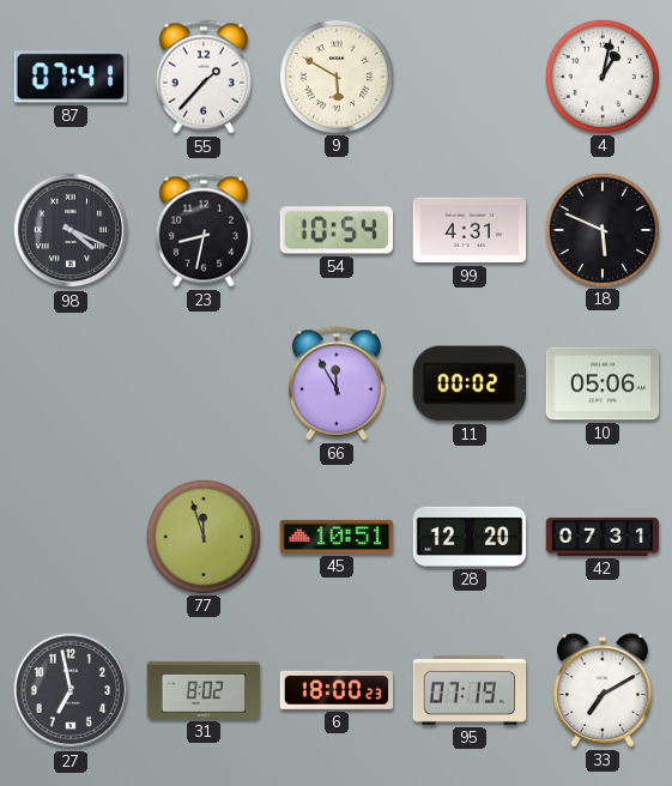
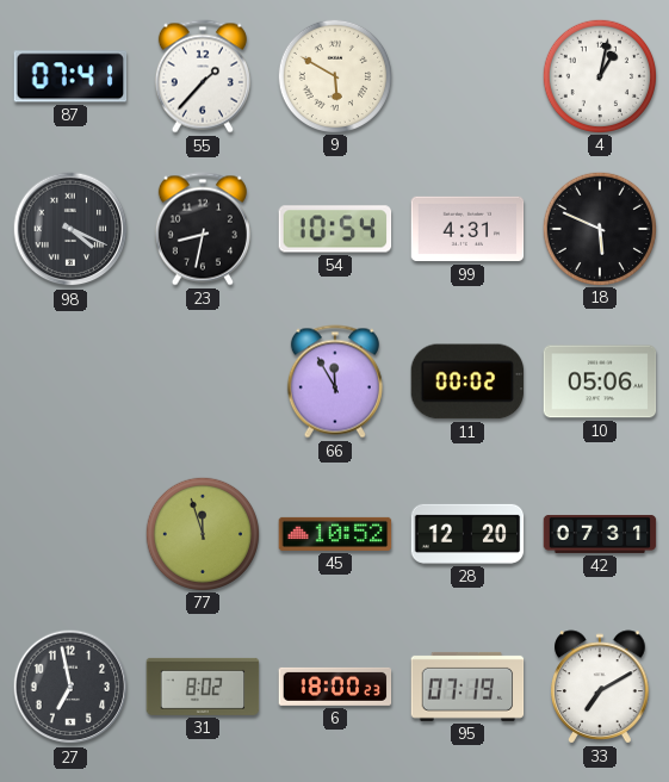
45: 10:51 -> 10:52
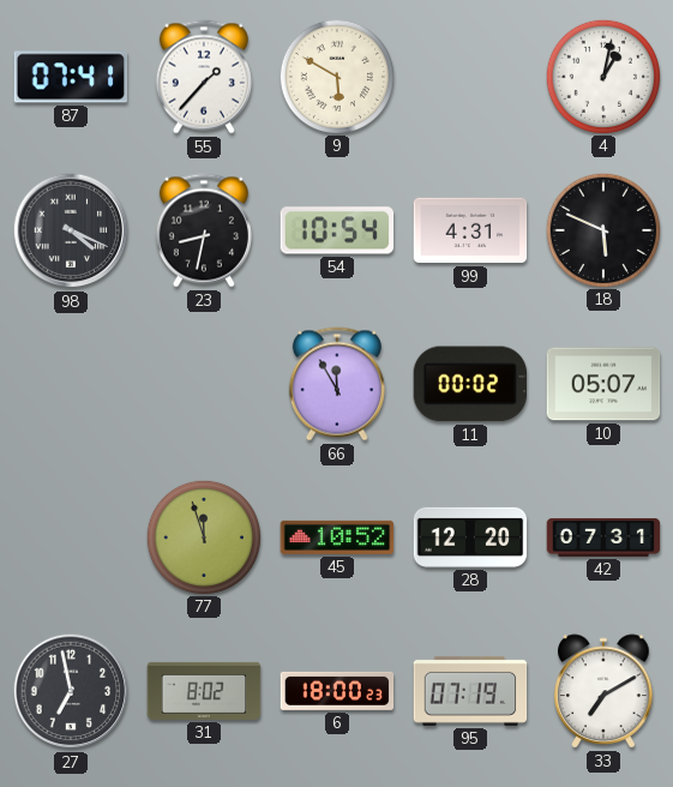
10: 05:06 -> 05:07
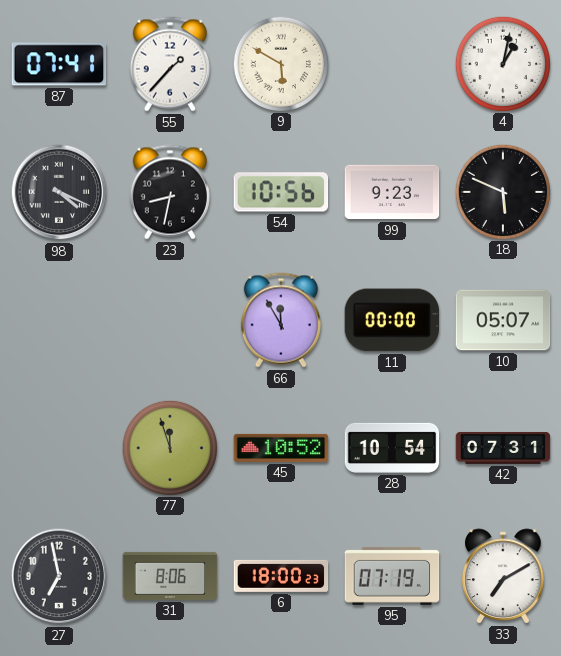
54: 10:54 -> 10:56
99: 4:31 -> 9:23
11: 00:02 -> 00:00
28: 12:20 -> 10:54
31: 8:02 -> 8:06
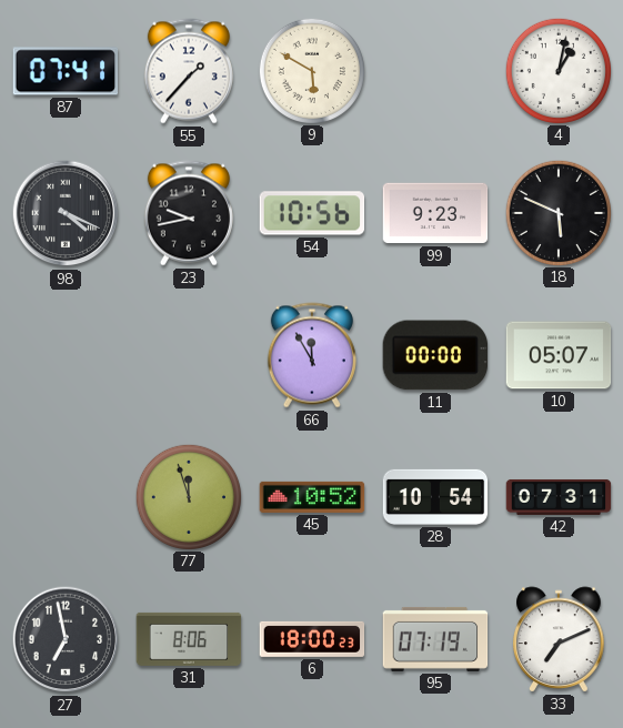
23: 8:32 -> 9:43
33: 7:10 -> 7:11
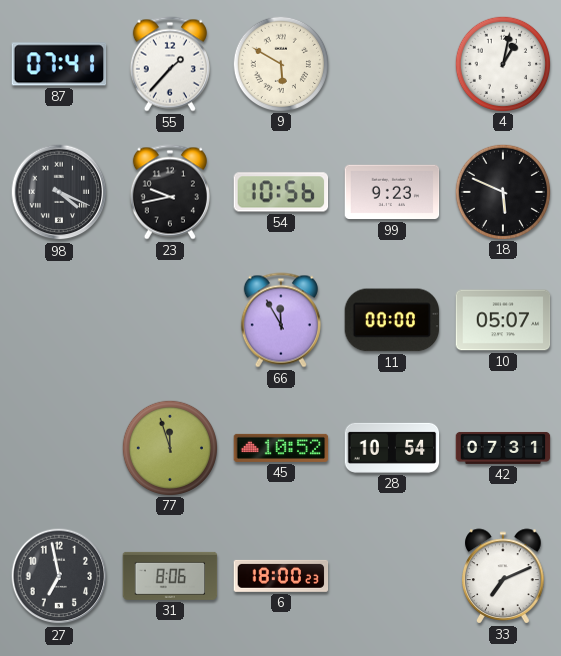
95: 07:19 -> none
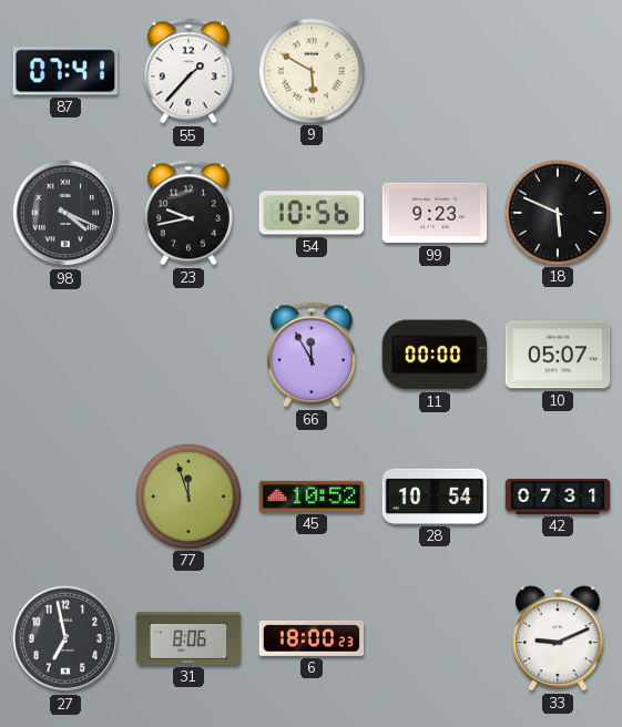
4: 1:02 -> none
33: 7:11 -> 9:11
